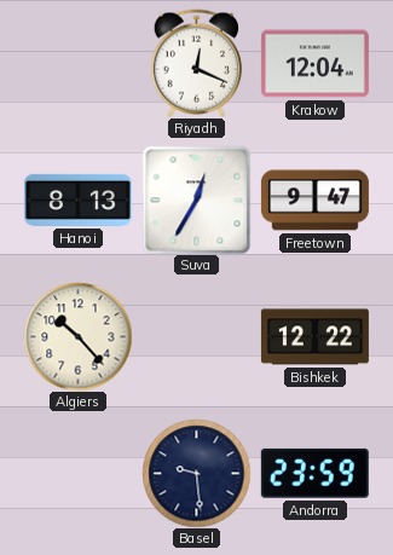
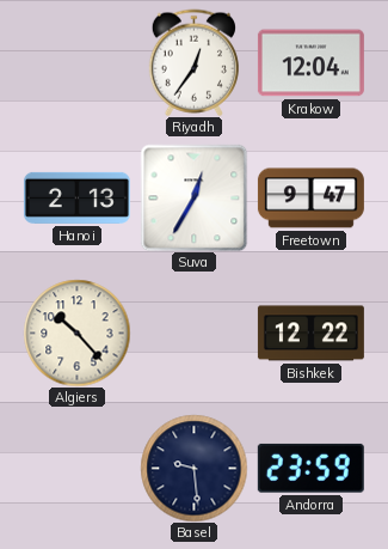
Riyadh: 12:19 -> 12:36
Hanoi: 8:13 -> 2:13
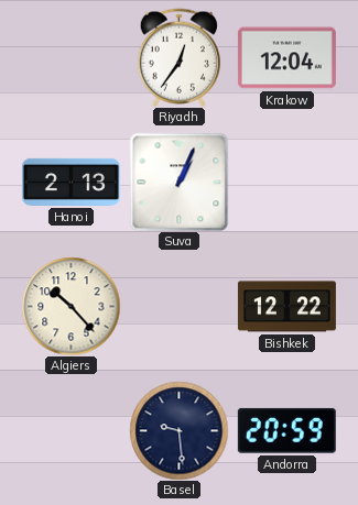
Suva: 12:35 -> 1:04
Freetown: 9:47 -> none
Andorra: 23:59 -> 20:59
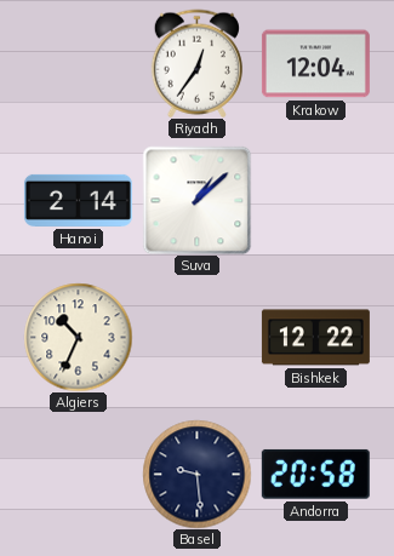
Hanoi: 2:13 -> 2:14
Suva: 1:04 -> 1:08
Algiers: 10:23 -> 10:34
Andorra: 20:59 -> 20:58
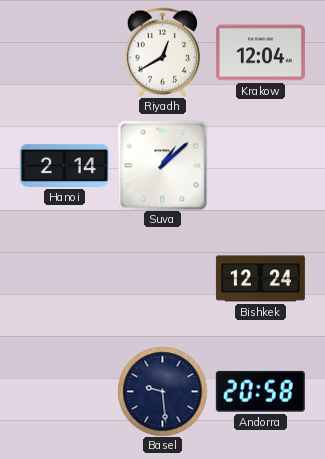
Riyadh: 12:36 -> 12:40
Algiers: 10:34 -> none
Bishkek: 12:22 -> 12:24
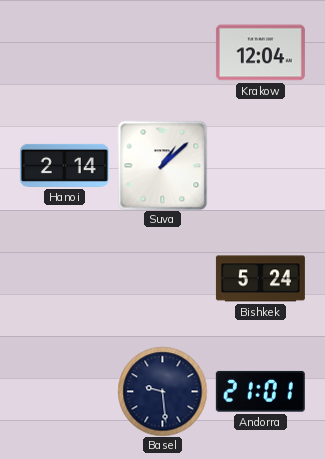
Riyadh: 12:40 -> none
Bishkek: 12:24 -> 5:24
Andorra: 20:58 -> 21:01
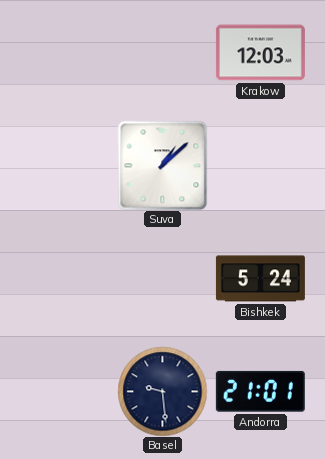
Krakow: 12:04 -> 12:03
Hanoi: 2:14 -> none
